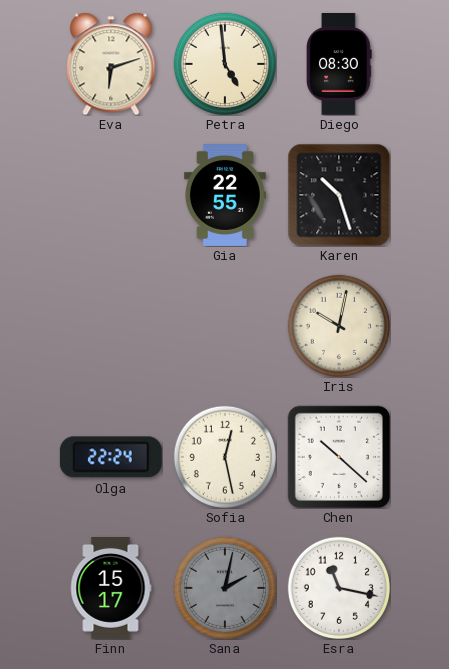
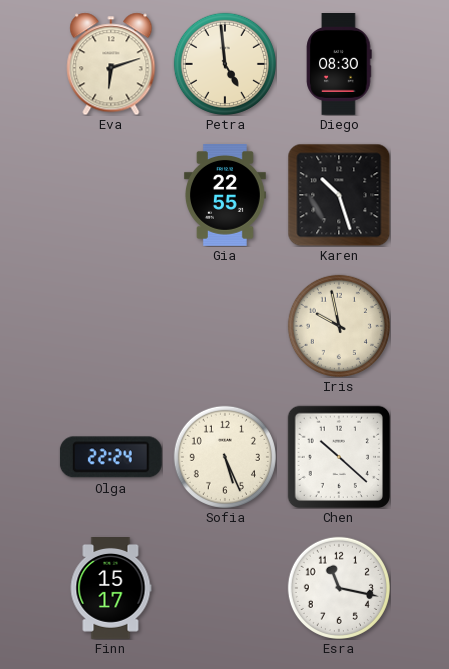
Iris: 10:02 -> 9:58
Sofia: 12:28 -> 5:26
Sana: 2:02 -> none
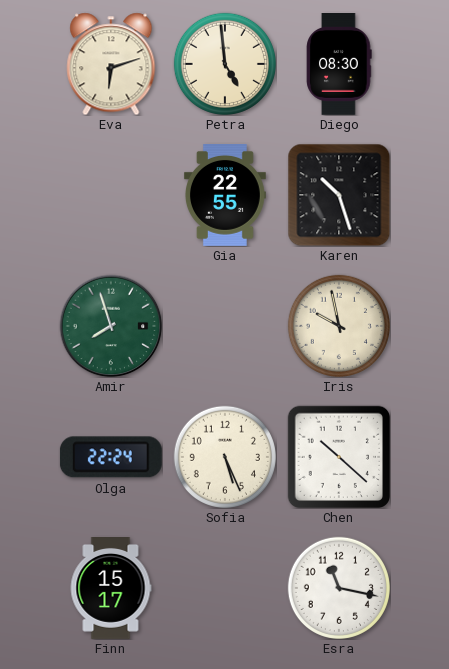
Amir: none -> 7:57
